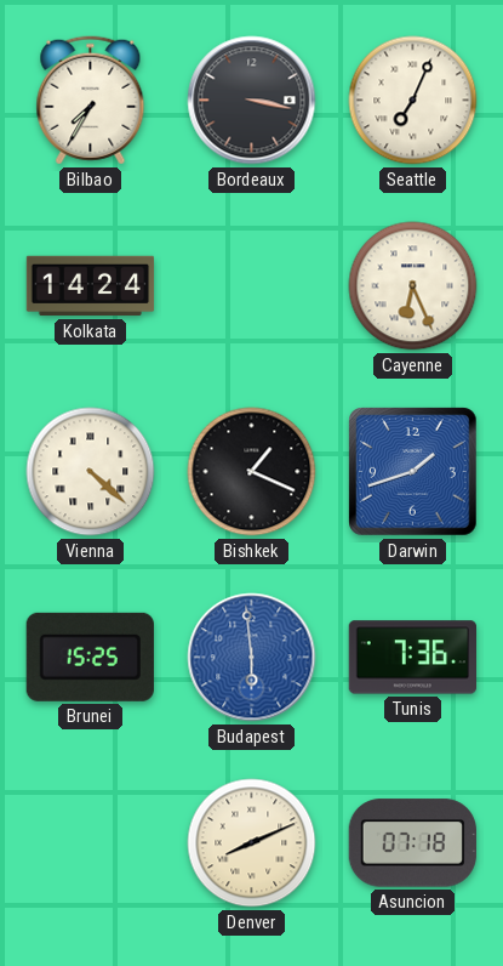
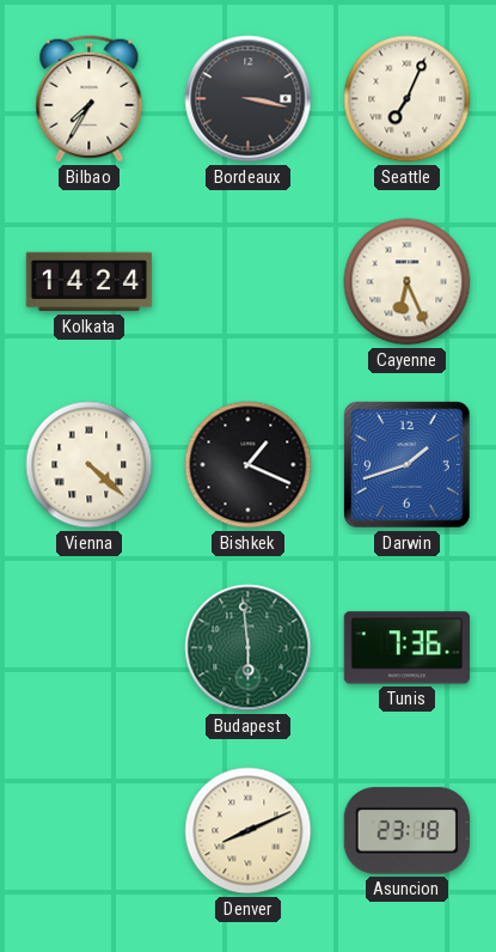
Brunei: 15:25 -> none
Budapest dial: blue -> green
Asuncion: 07:18 -> 23:18
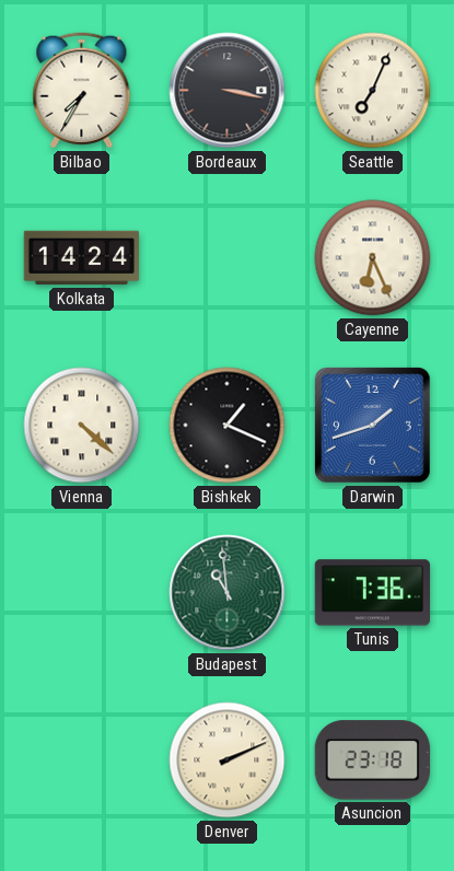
Budapest: 5:59 -> 10:59
Denver: 8:11 -> 2:11
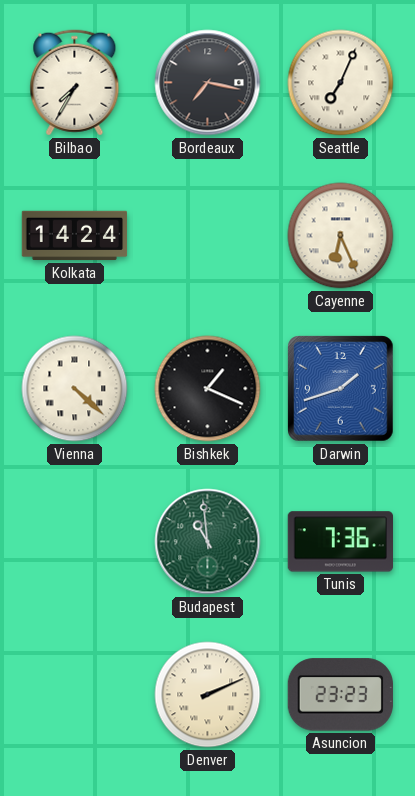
Bordeaux: 3:17 -> 7:17
Asuncion: 23:18 -> 23:23
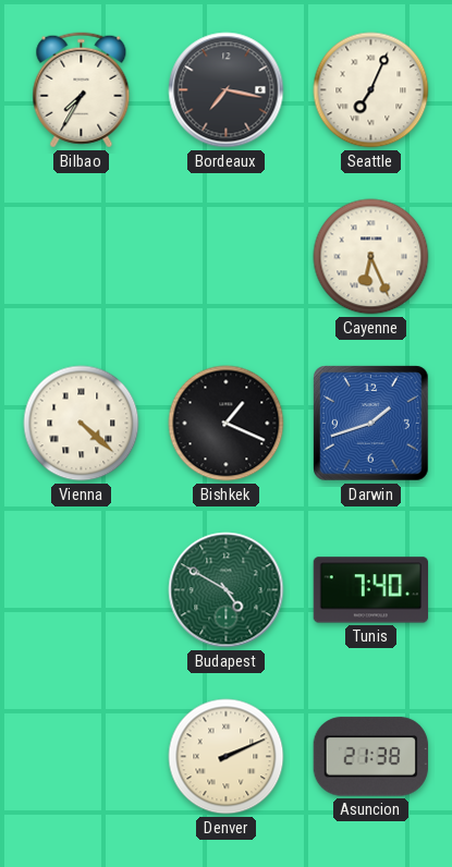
Kolkata: 14:24 -> none
Budapest: 10:59 -> 4:50
Tunis: 7:36 -> 7:40
Asuncion: 23:23 -> 21:38
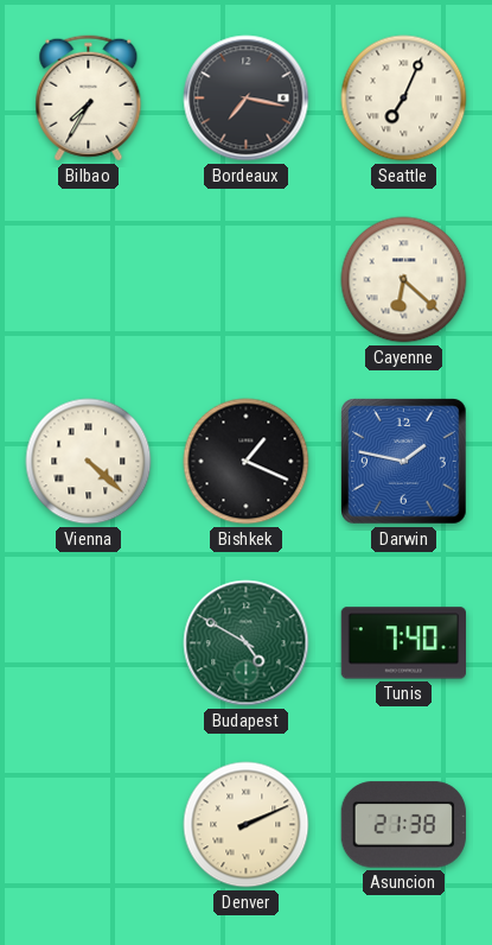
Cayenne: 6:26 -> 6:22
Darwin: 1:42 -> 1:47
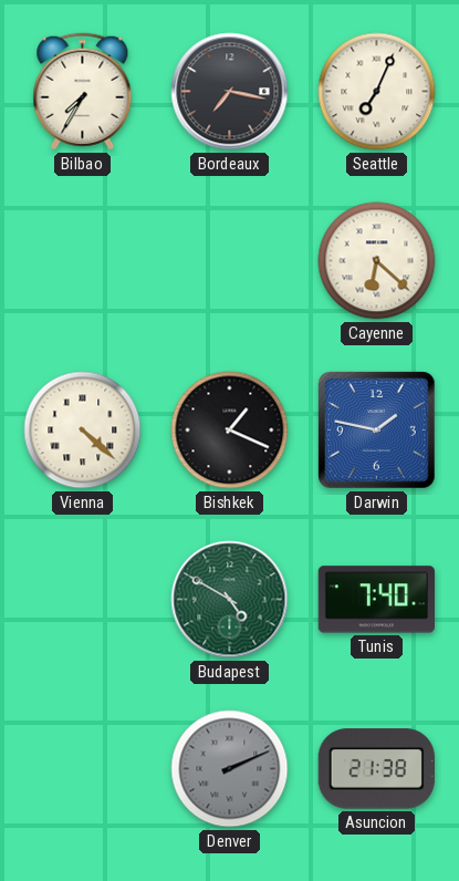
Denver dial: cream -> grey
